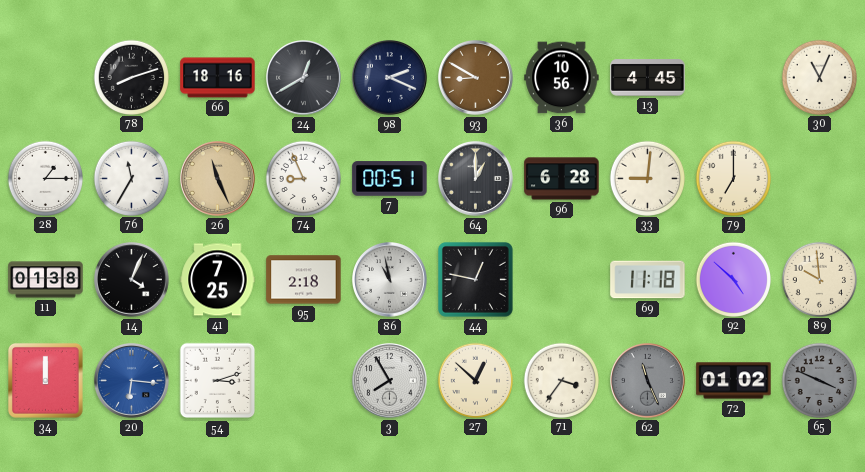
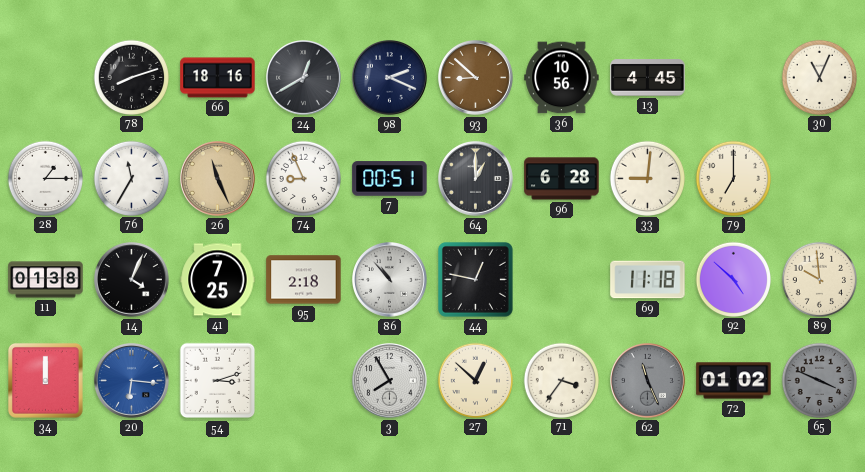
93: 8:50 -> 8:52
86: 10:58 -> 10:53
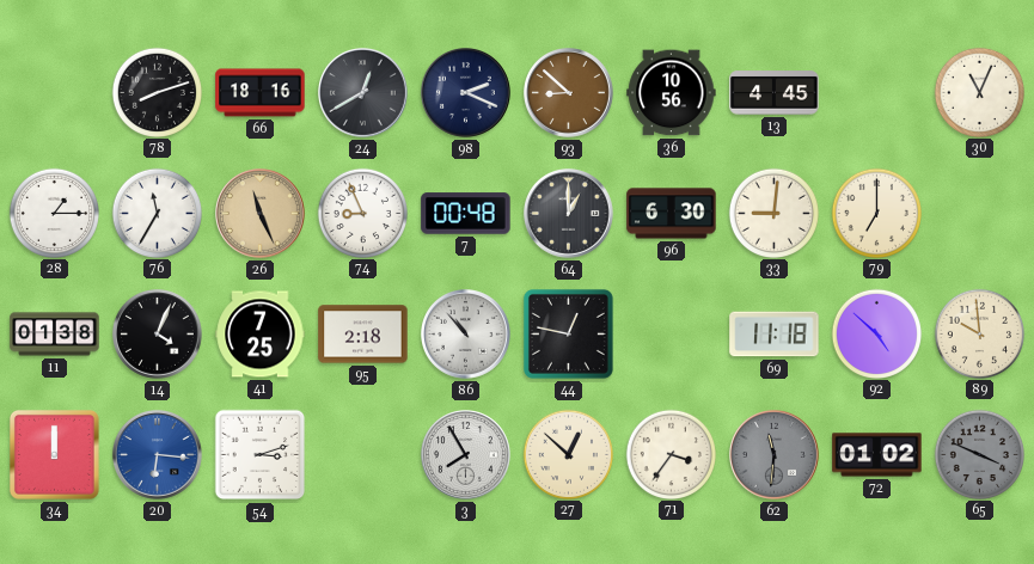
7: 00:51 -> 00:48
96: 6:28 -> 6:30
62: 11:26 -> 11:31
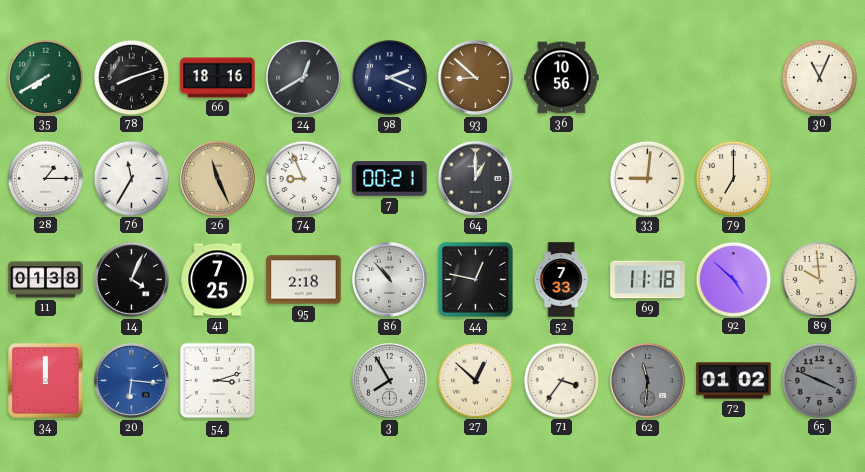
35: none -> 7:40
13: 4:45 -> none
7: 00:48 -> 00:21
96: 6:30 -> none
52: none -> 7:33
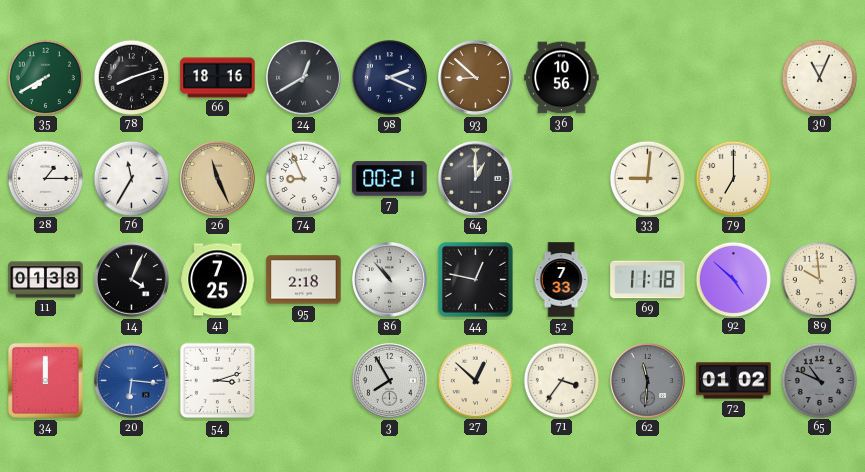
65: 3:49 -> 10:49
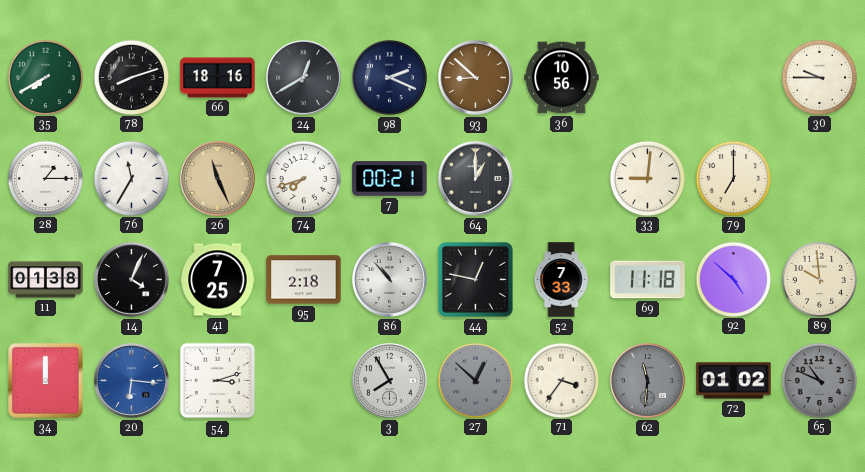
30: 11:04 -> 9:45
74: 8:56 -> 7:42
27 dial: cream -> grey
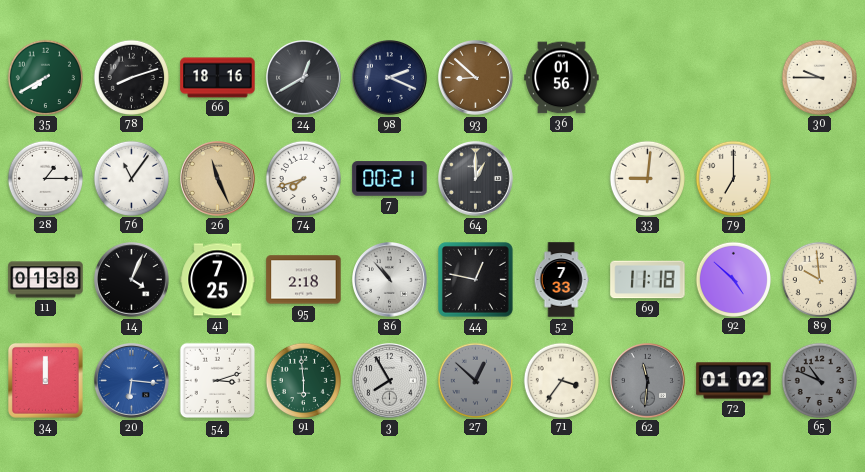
36: 10:56 -> 01:56
76: 11:35 -> 11:06
91: none -> 5:59
